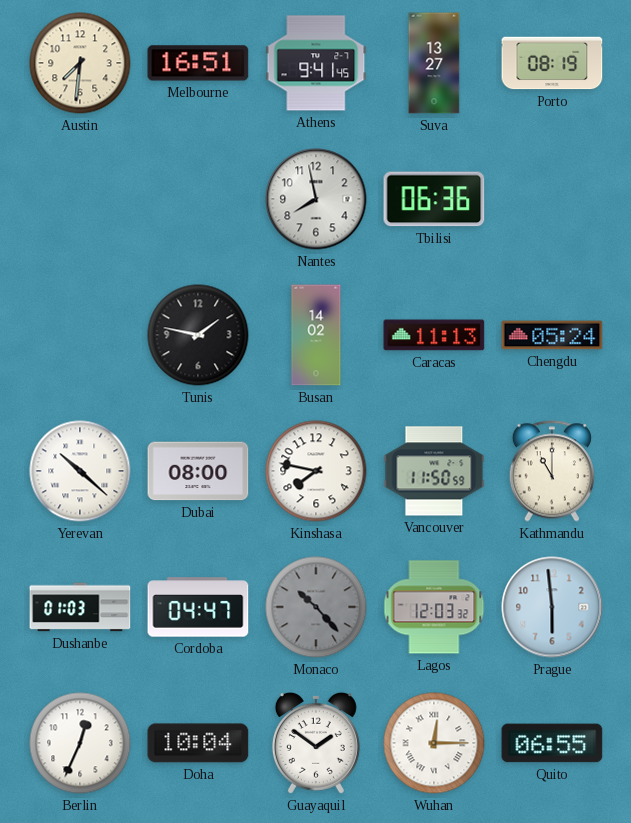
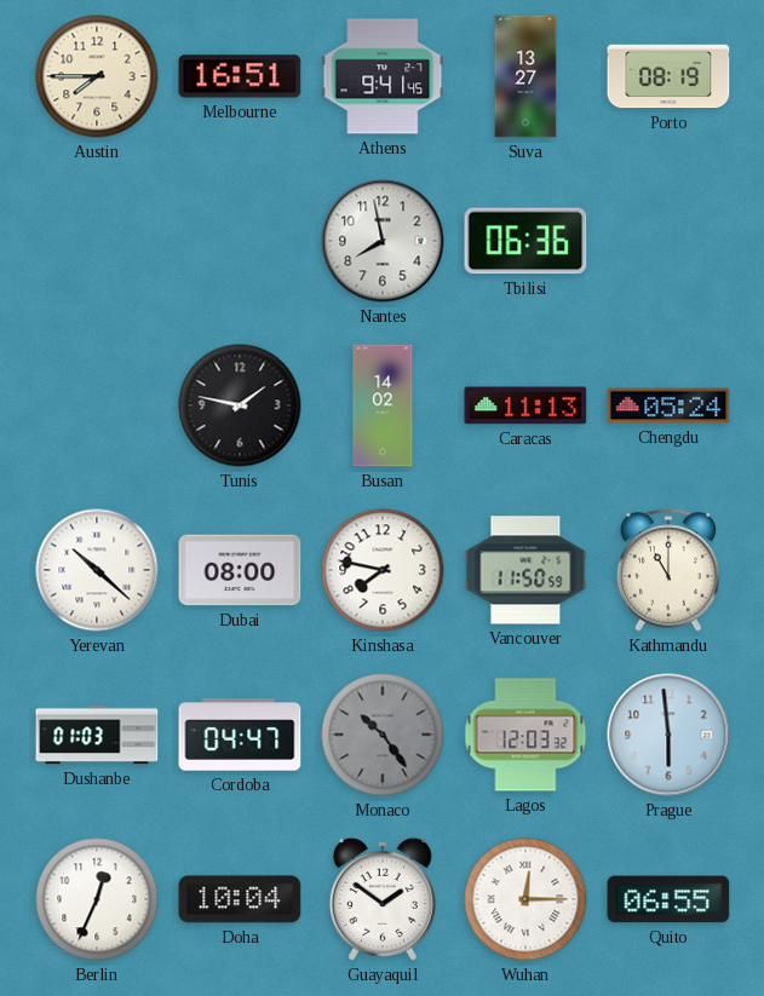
Austin: 7:31 -> 7:45
Monaco: 10:23 -> 10:24
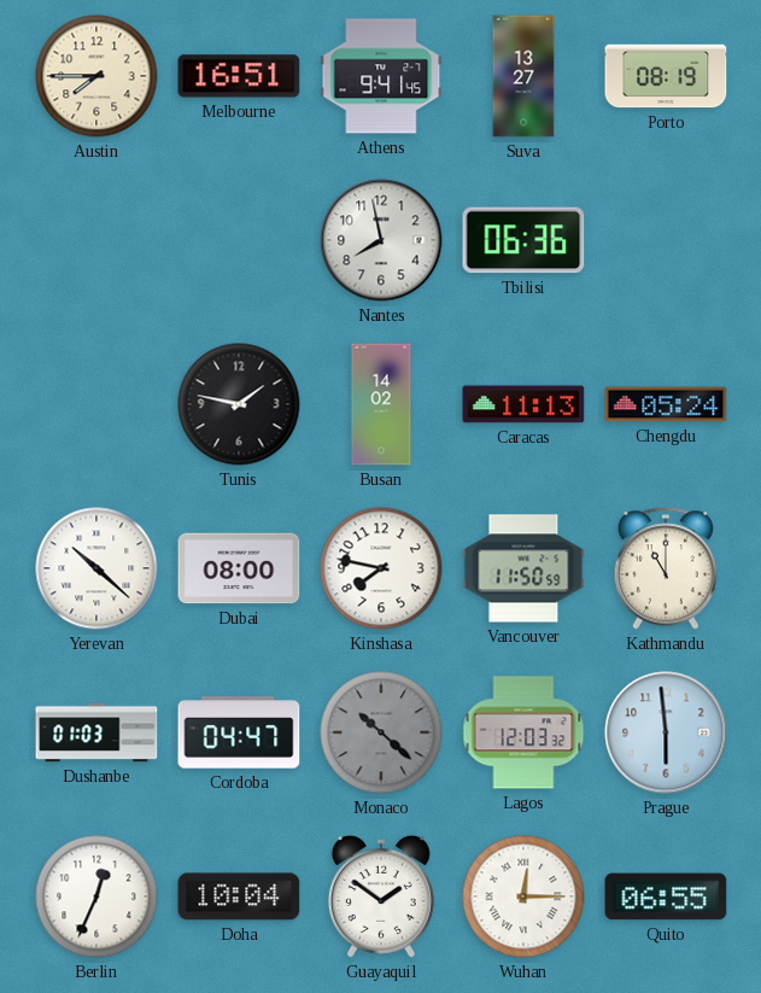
Monaco: 10:24 -> 10:22
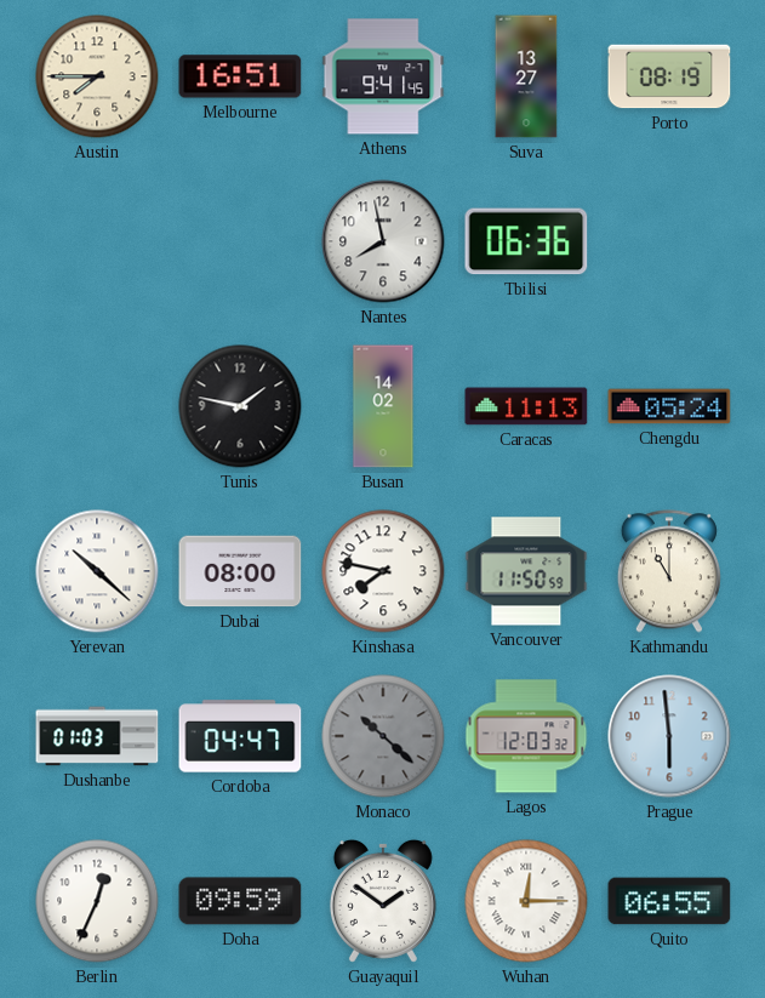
Doha: 10:04 -> 09:59
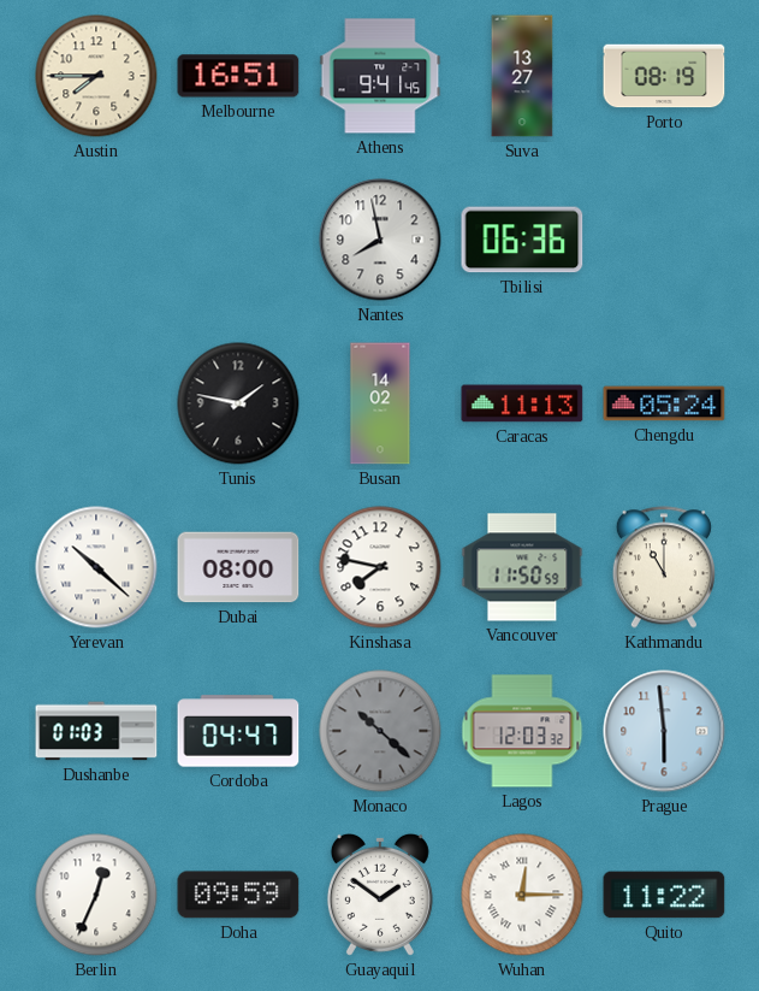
Quito: 06:55 -> 11:22
